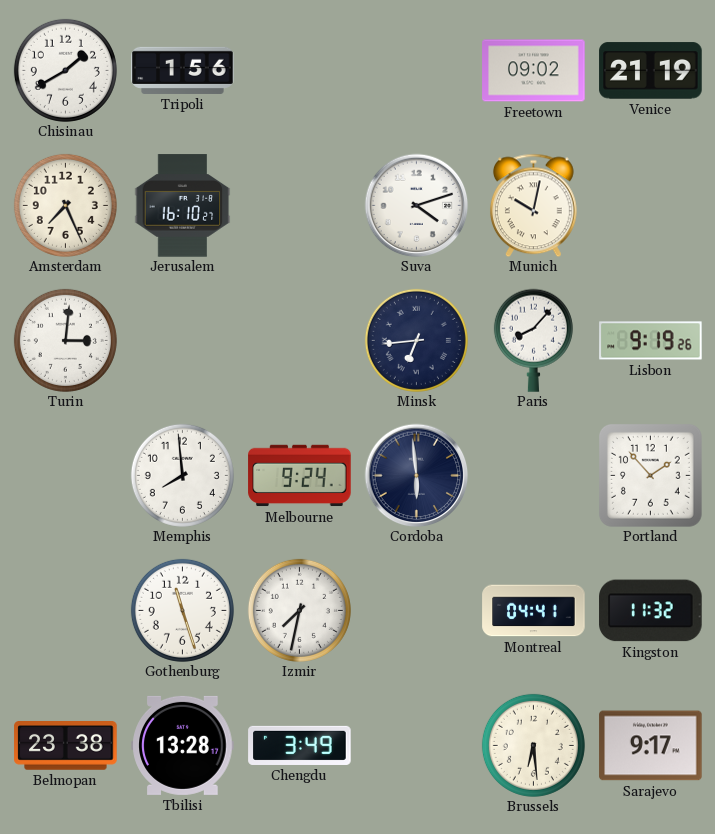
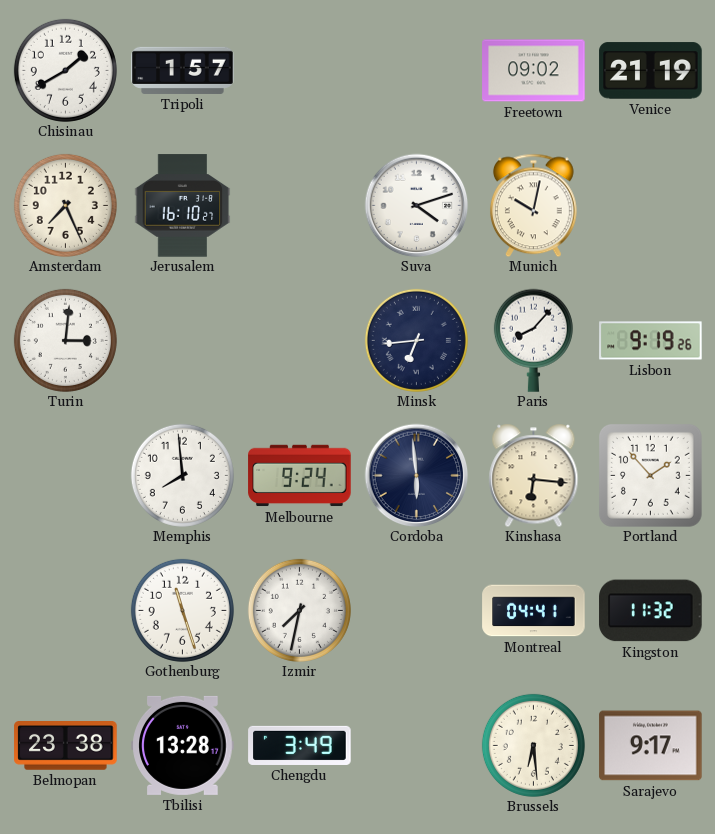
Tripoli: 1:56 -> 1:57
Kinshasa: none -> 6:16
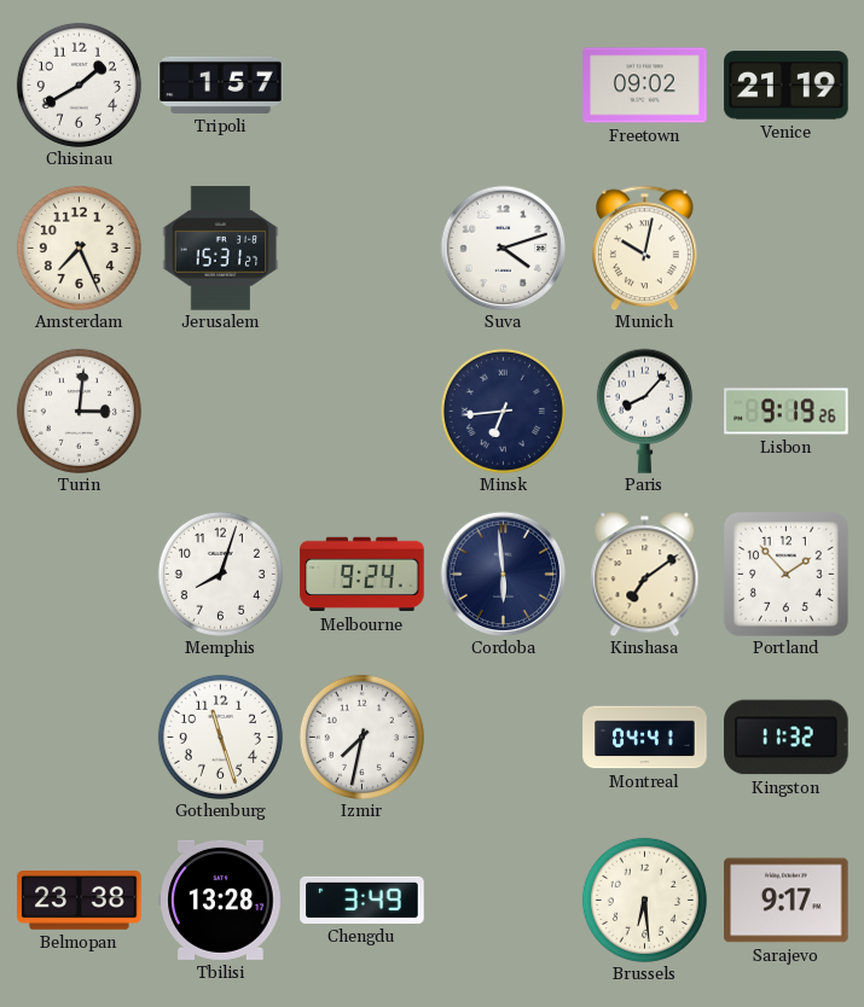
Jerusalem: 16:10 -> 15:31
Memphis: 7:59 -> 8:03
Kinshasa: 6:16 -> 7:09
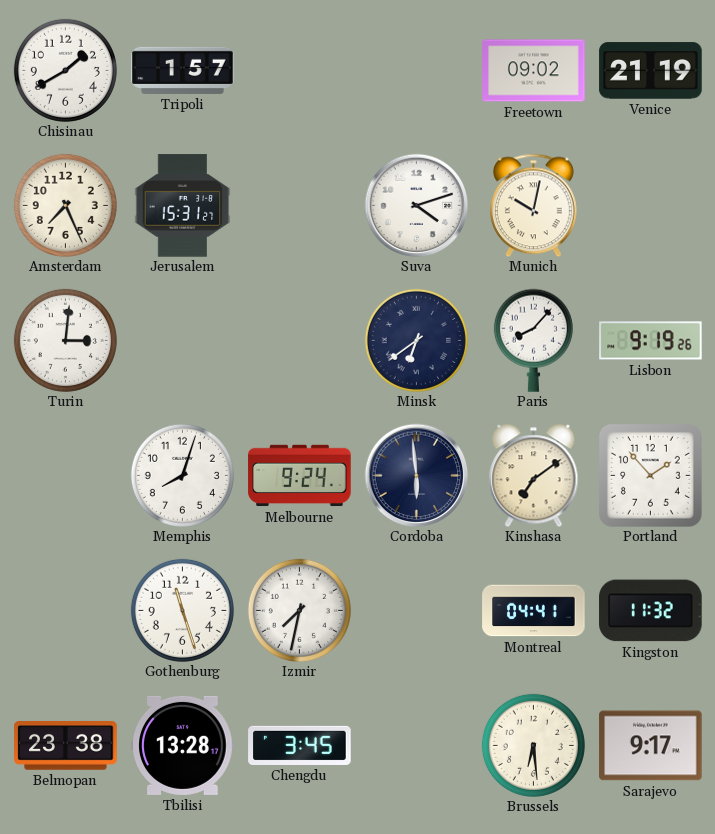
Minsk: 6:44 -> 6:39
Chengdu: 3:49 -> 3:45
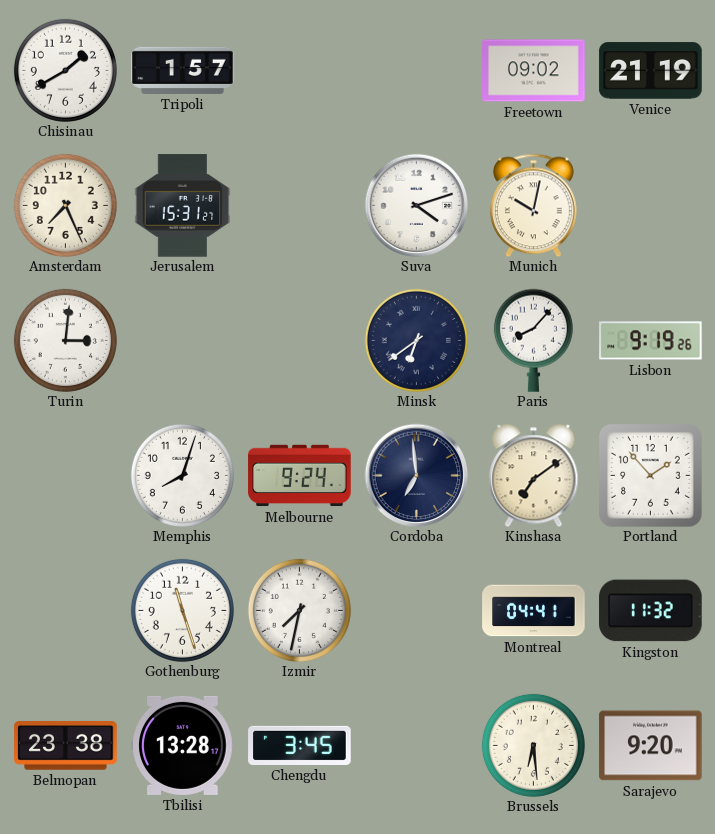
Cordoba: 5:59 -> 6:59
Sarajevo: 9:17 -> 9:20
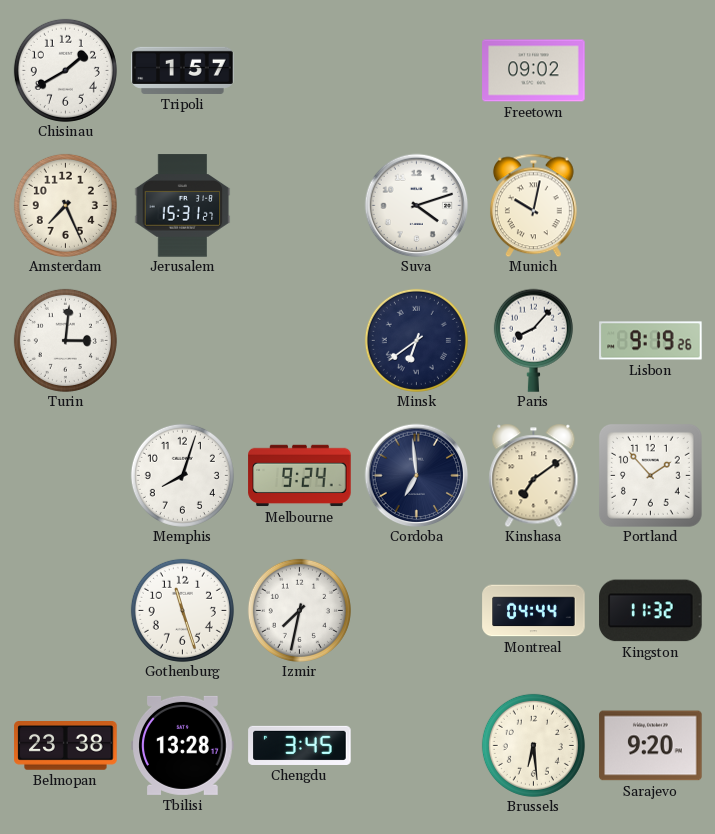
Venice: 21:19 -> none
Montreal: 04:41 -> 04:44
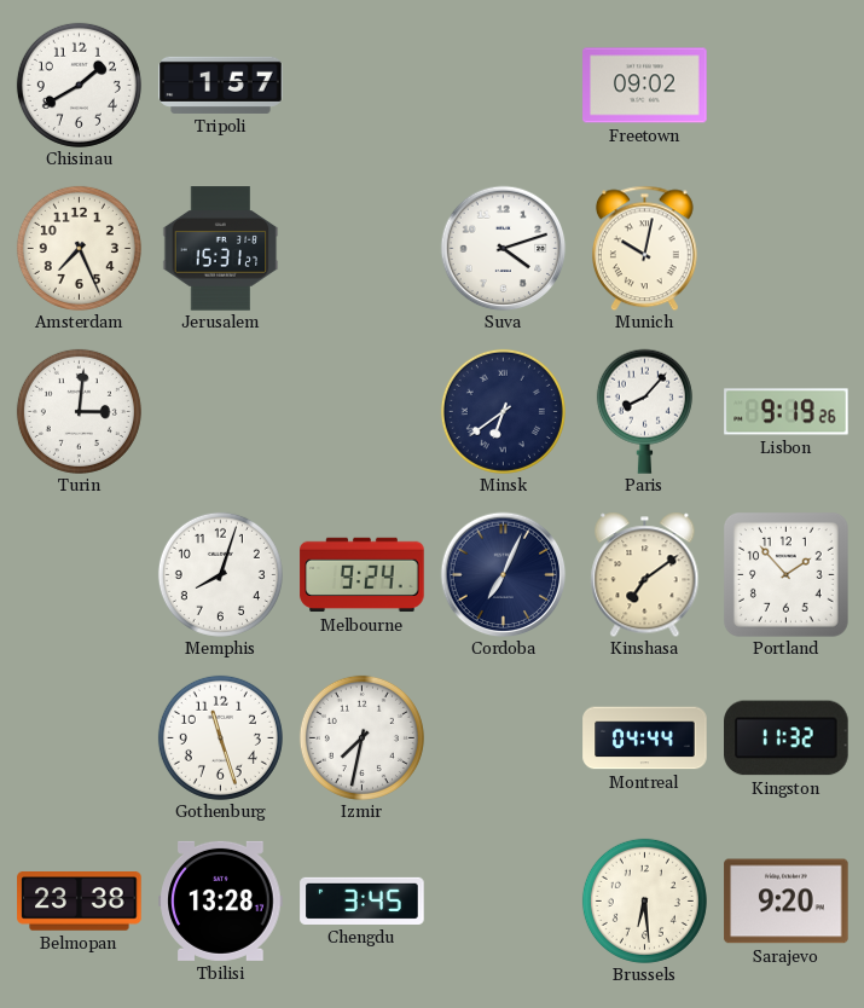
Cordoba: 6:59 -> 7:04
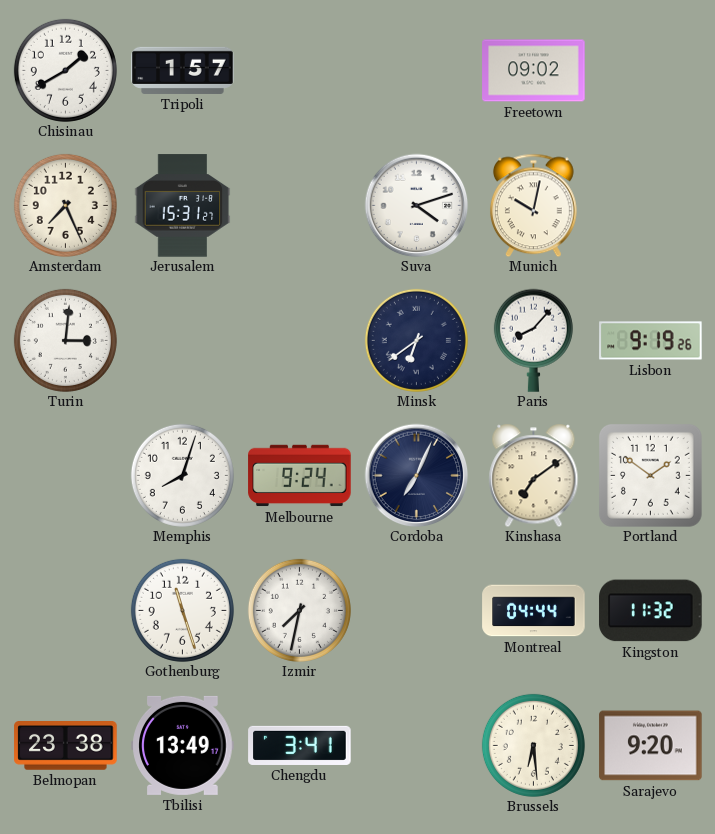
Portland: 1:53 -> 1:51
Tbilisi: 13:28 -> 13:49
Chengdu: 3:45 -> 3:41
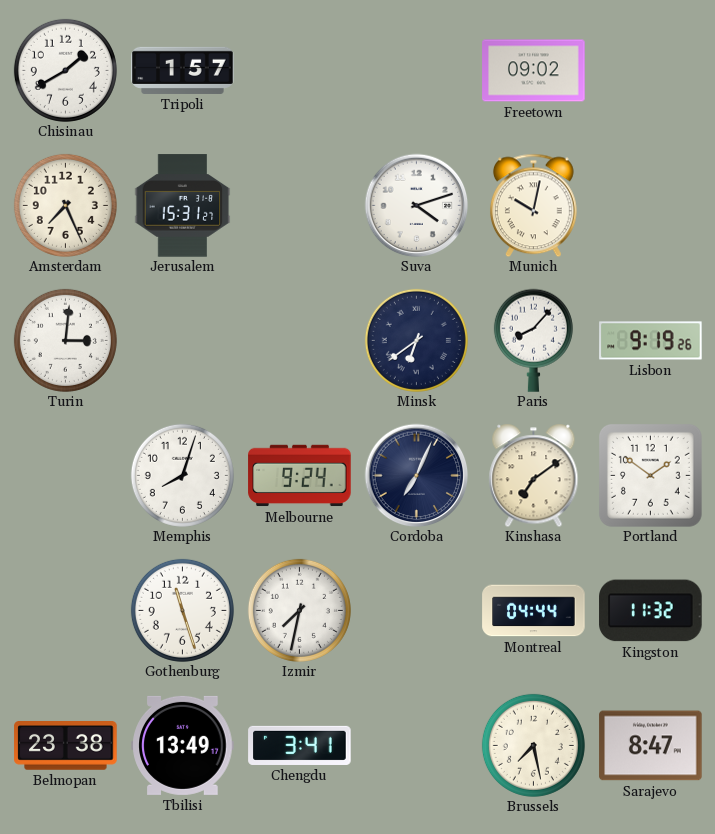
Brussels: 6:29 -> 7:28
Sarajevo: 9:20 -> 8:47
